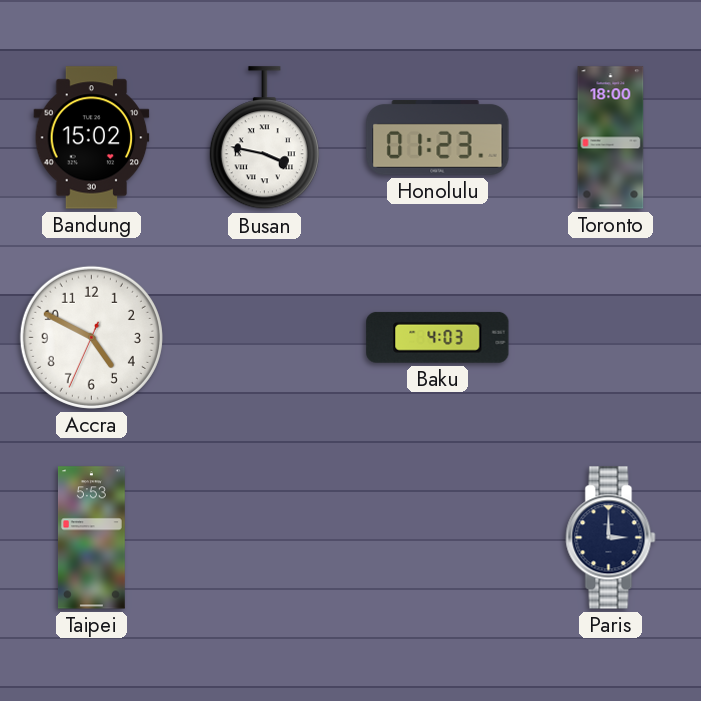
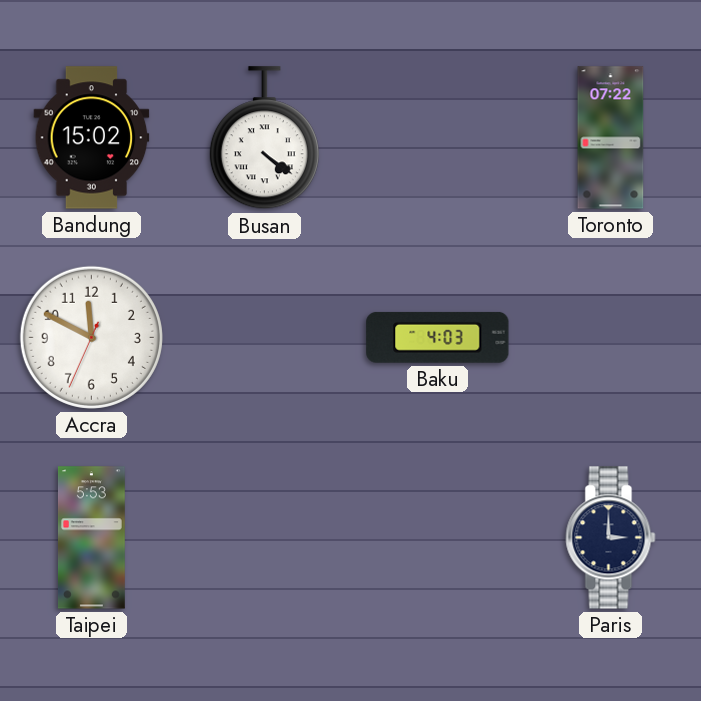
Busan: 3:47 -> 4:21
Honolulu: 01:23 -> none
Toronto: 18:00 -> 07:22
Accra: 4:49 -> 11:49
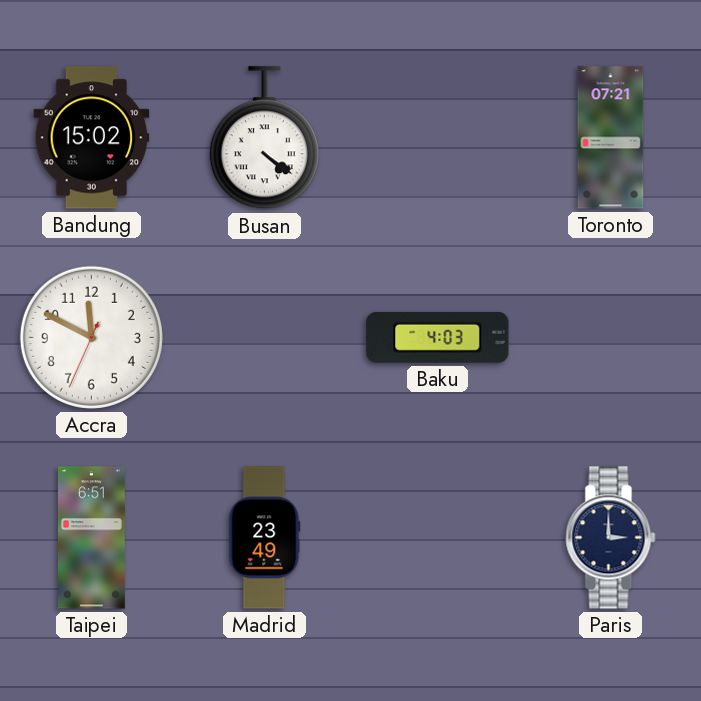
Toronto: 07:22 -> 07:21
Taipei: 5:53 -> 6:51
Madrid: none -> 23:49
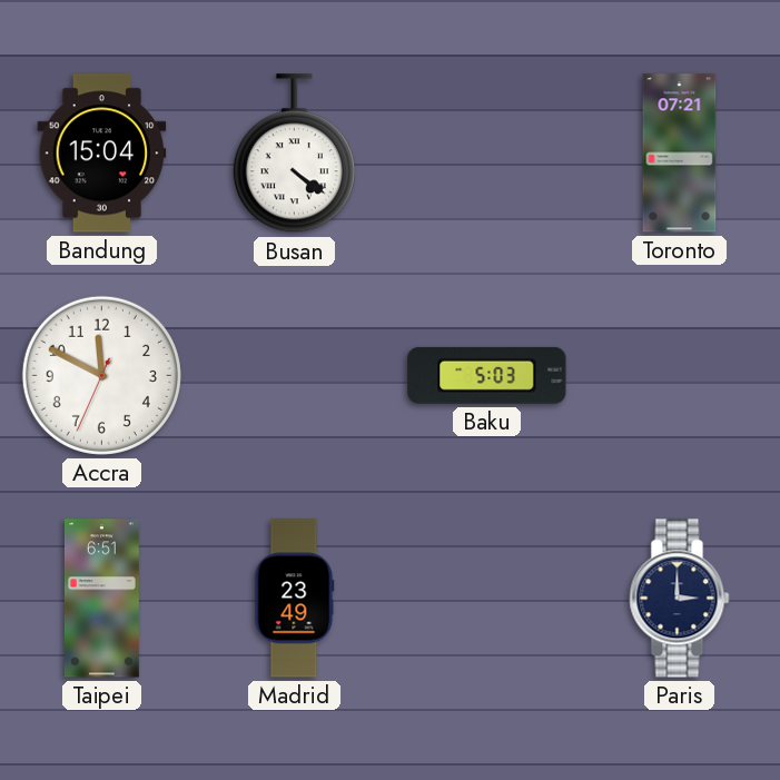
Bandung: 15:02 -> 15:04
Baku: 4:03 -> 5:03
